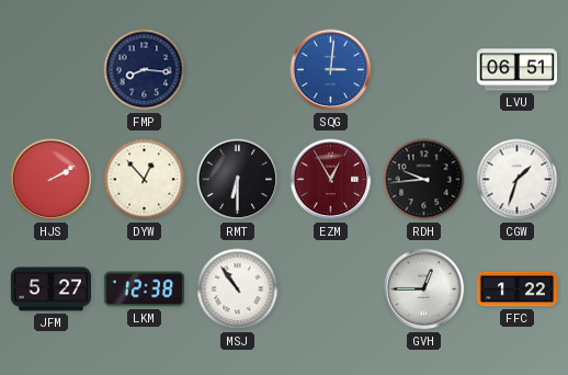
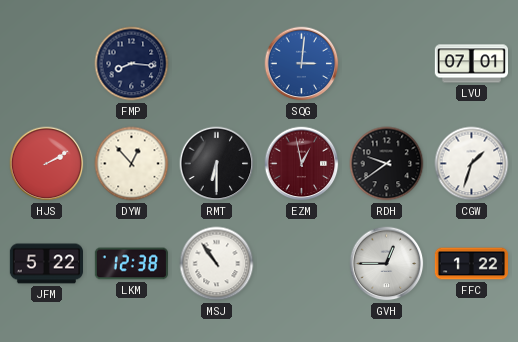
LVU: 06:51 -> 07:01
EZM: 12:55 -> 12:58
RDH: 9:44 -> 9:39
JFM: 5:27 -> 5:22
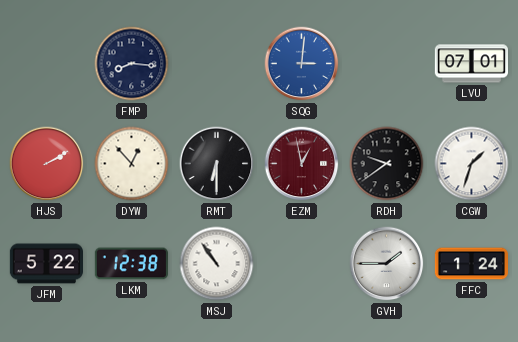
GVH: 12:45 -> 1:45
FFC: 1:22 -> 1:24
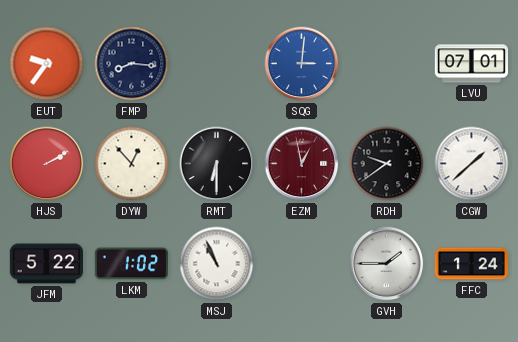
EUT: none -> 9:36
CGW: 1:33 -> 1:38
LKM: 12:38 -> 1:02
MSJ: 10:54 -> 10:56
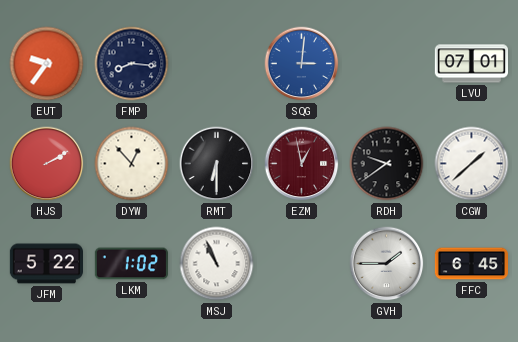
FFC: 1:24 -> 6:45
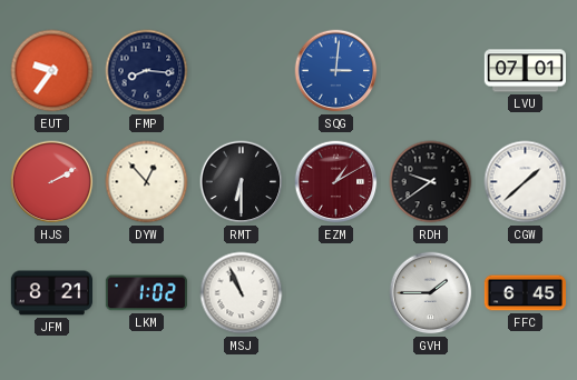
EZM: 12:58 -> 1:10
JFM: 5:22 -> 8:21
